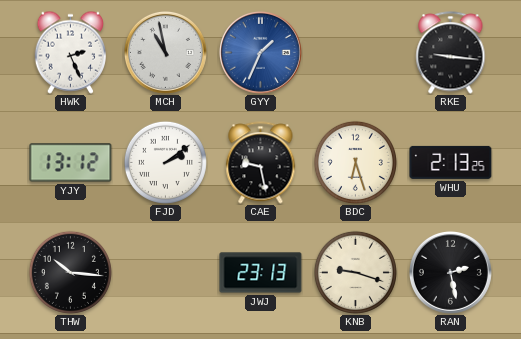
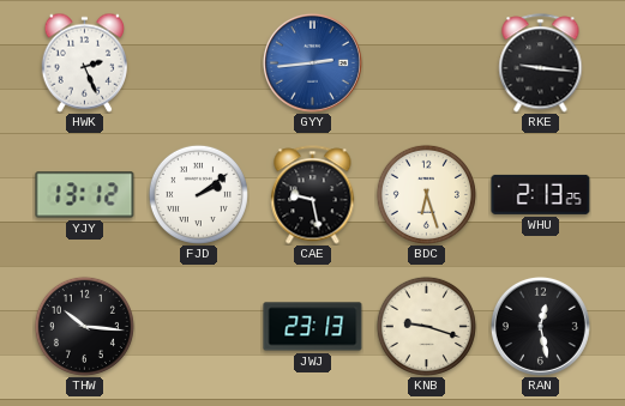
MCH: 10:58 -> none
GYY: 1:34 -> 2:44
RAN: 2:28 -> 12:28
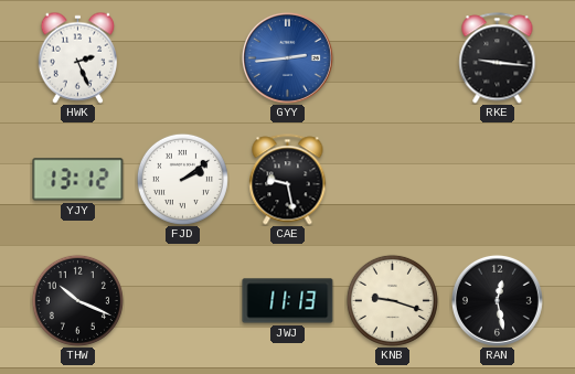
BDC: 6:27 -> none
WHU: 2:13 -> none
THW: 10:16 -> 10:19
JWJ: 23:13 -> 11:13
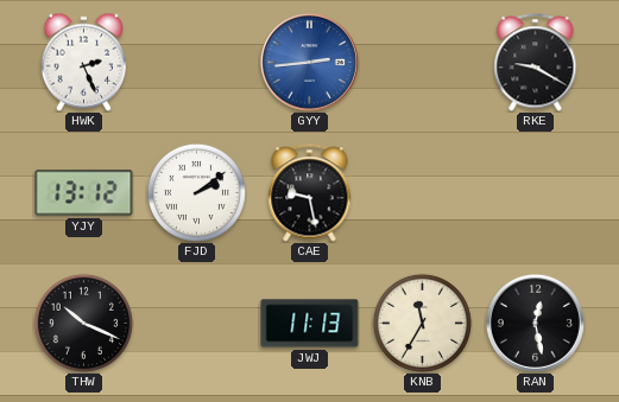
RKE: 9:16 -> 9:20
KNB: 9:18 -> 11:35
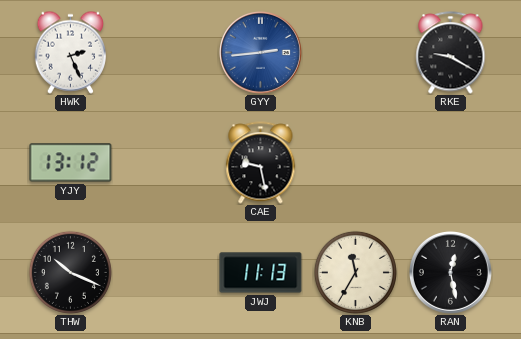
FJD: 2:09 -> none
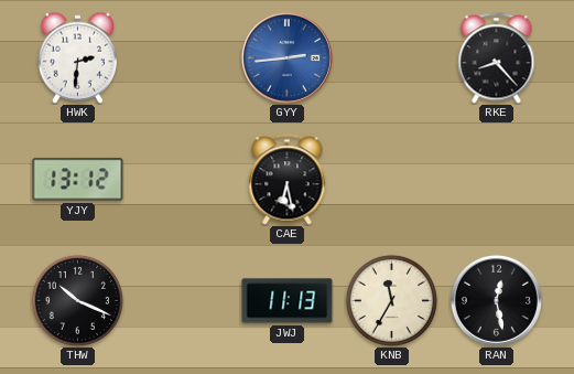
HWK: 2:26 -> 2:31
RKE: 9:20 -> 8:23
CAE: 9:28 -> 6:28
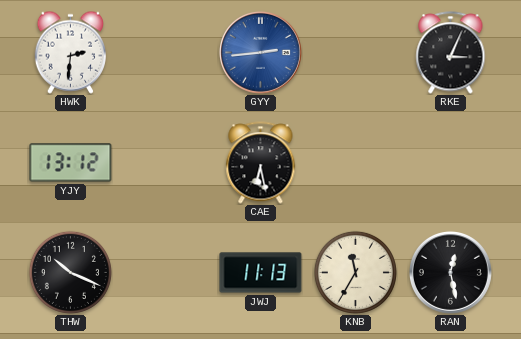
RKE: 8:23 -> 3:04
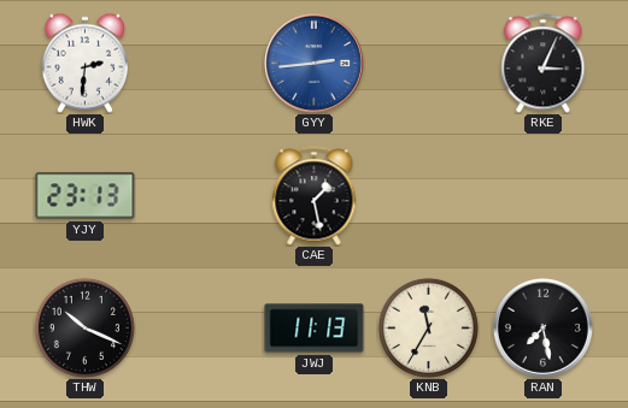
YJY: 13:12 -> 23:13
CAE: 6:28 -> 1:28
RAN: 12:28 -> 7:28
